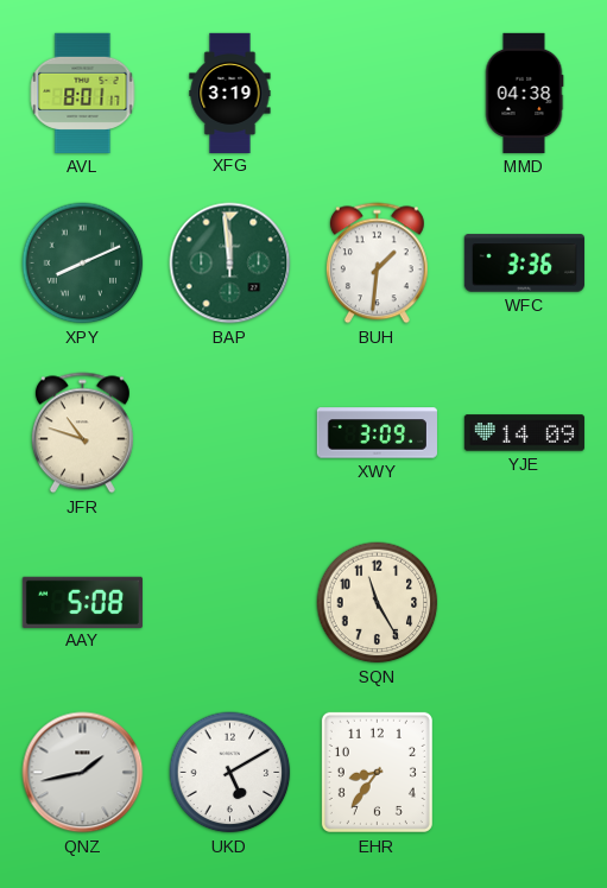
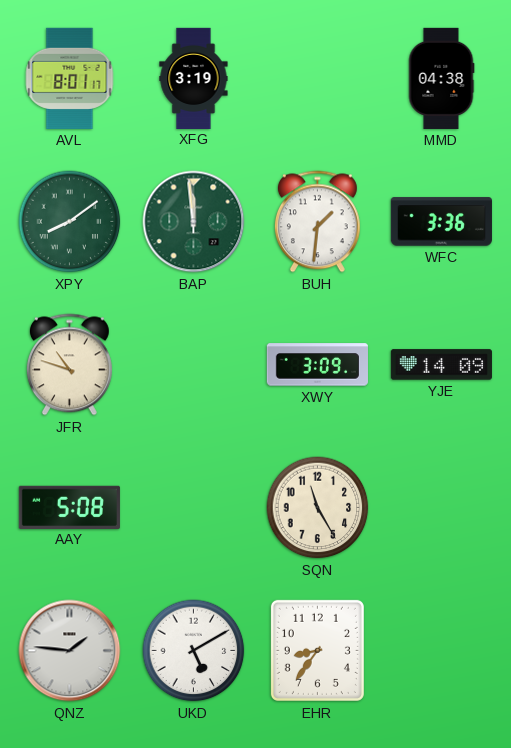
XPY: 8:11 -> 8:09
QNZ: 1:43 -> 1:46
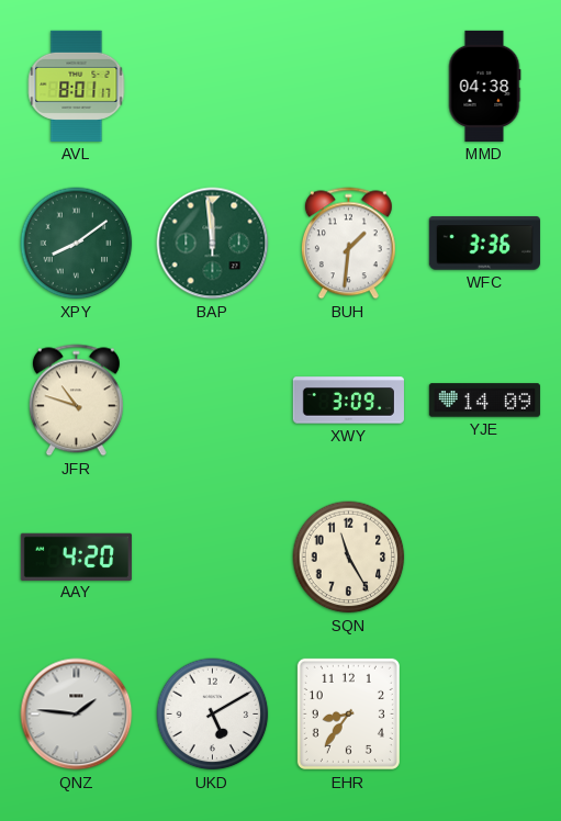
XFG: 3:19 -> none
AAY: 5:08 -> 4:20
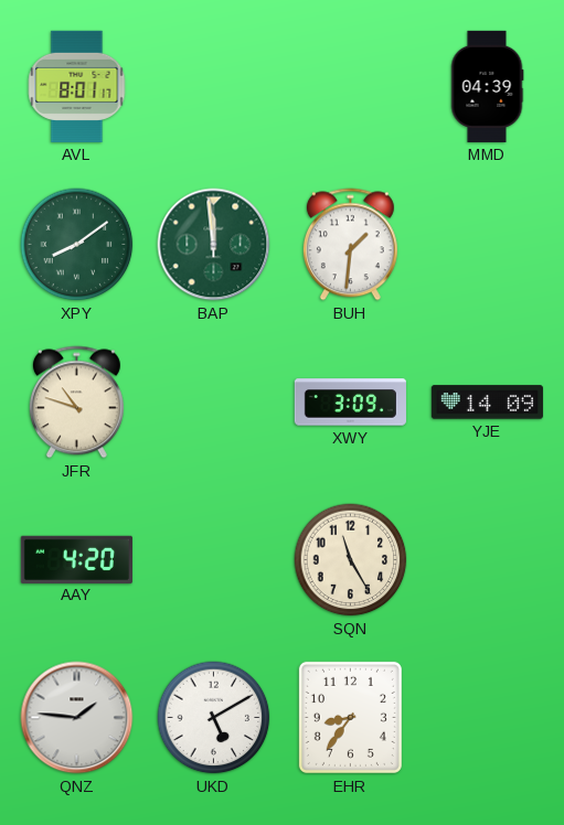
MMD: 04:38 -> 04:39
WFC: 3:36 -> none
